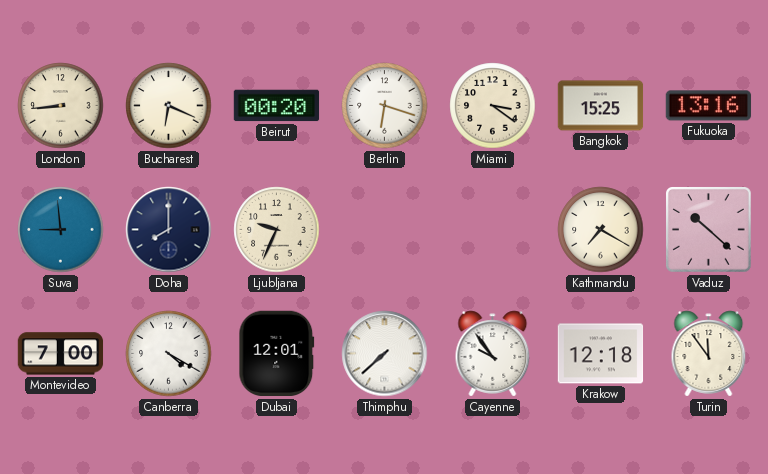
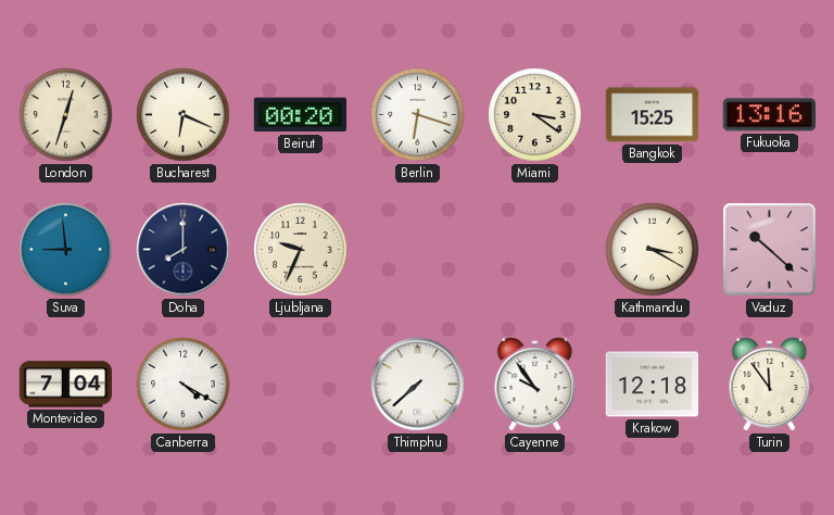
London: 8:44 -> 12:33
Kathmandu: 7:20 -> 3:20
Montevideo: 7:00 -> 7:04
Dubai: 12:01 -> none
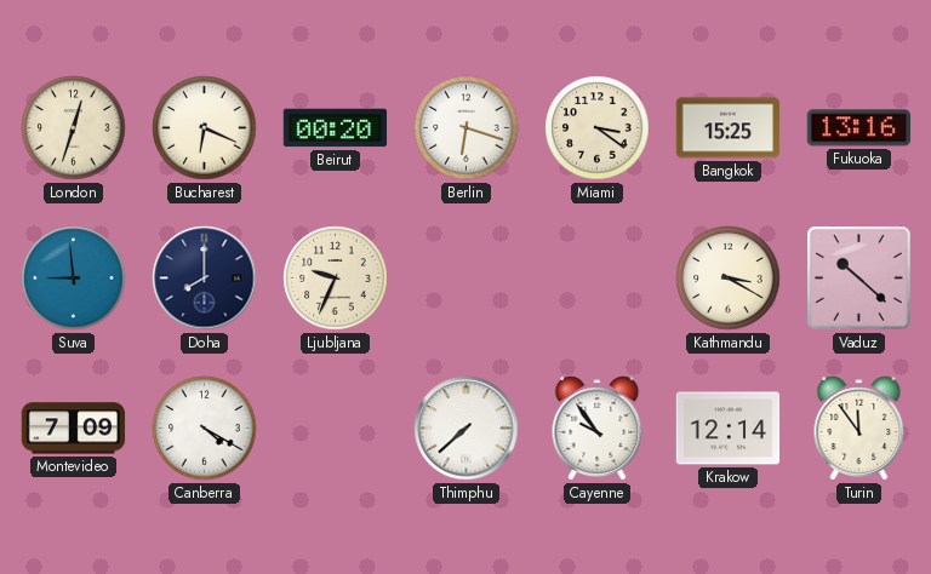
Montevideo: 7:04 -> 7:09
Krakow: 12:18 -> 12:14
